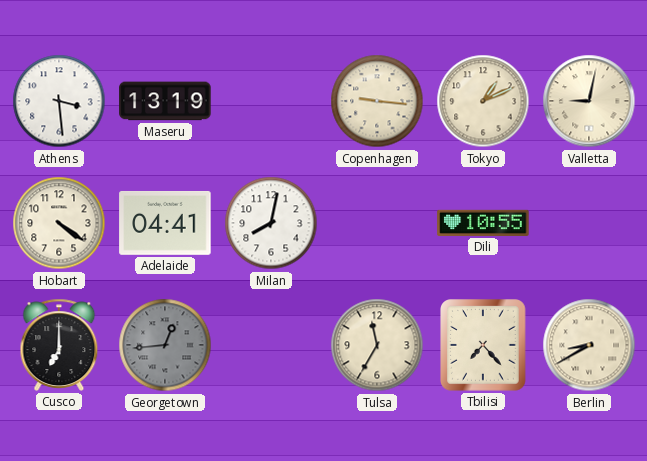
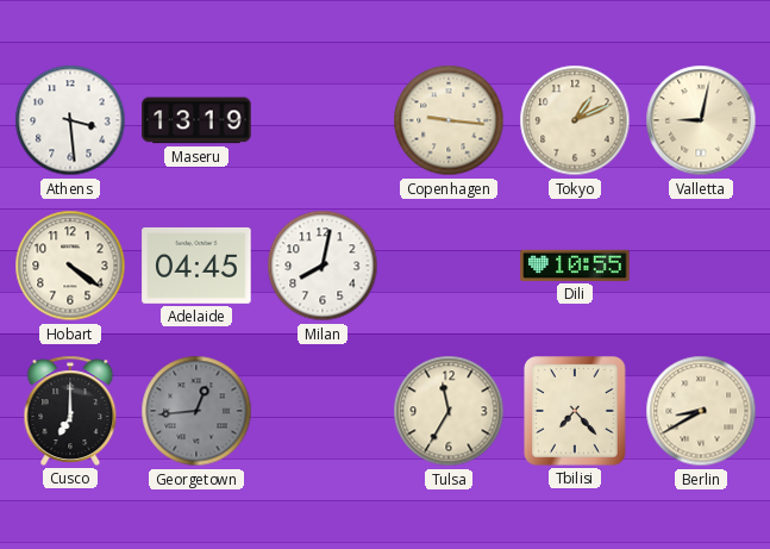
Adelaide: 04:41 -> 04:45
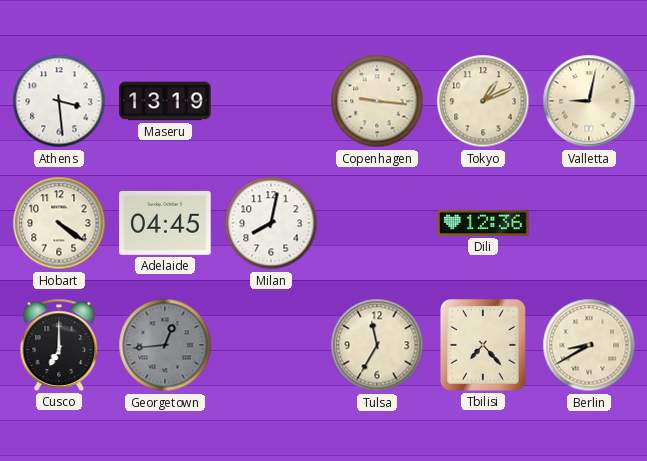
Dili: 10:55 -> 12:36
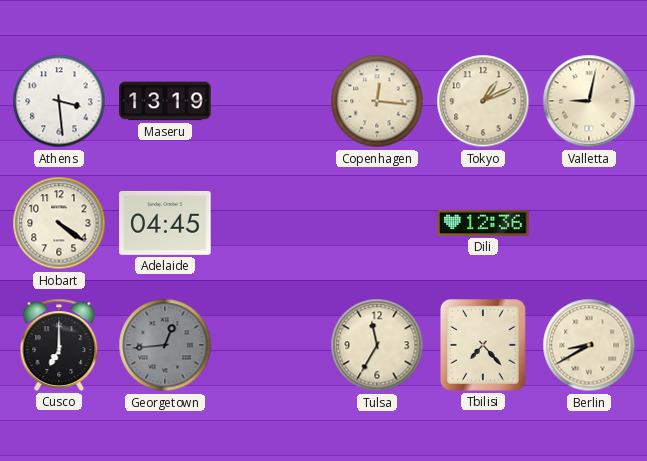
Copenhagen: 9:16 -> 12:16
Milan: 8:02 -> none
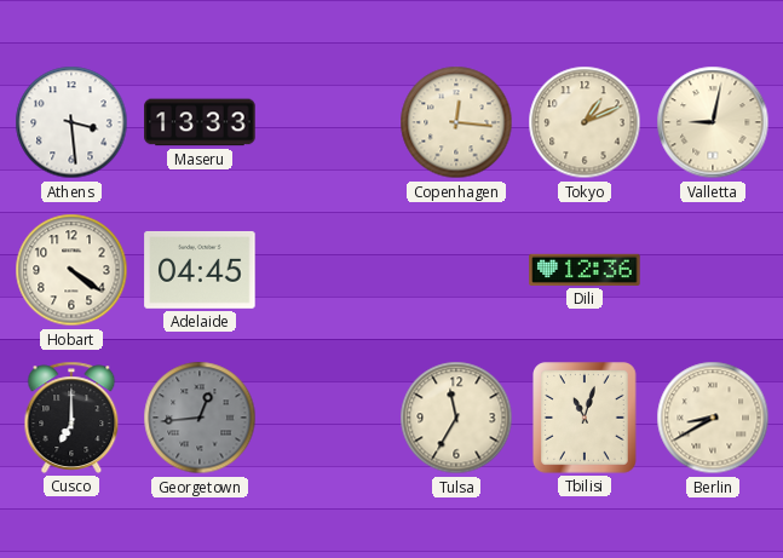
Maseru: 13:19 -> 13:33
Tbilisi: 7:23 -> 11:03
